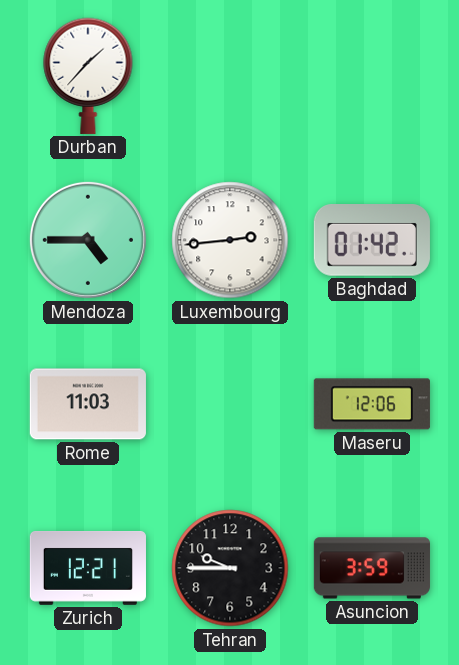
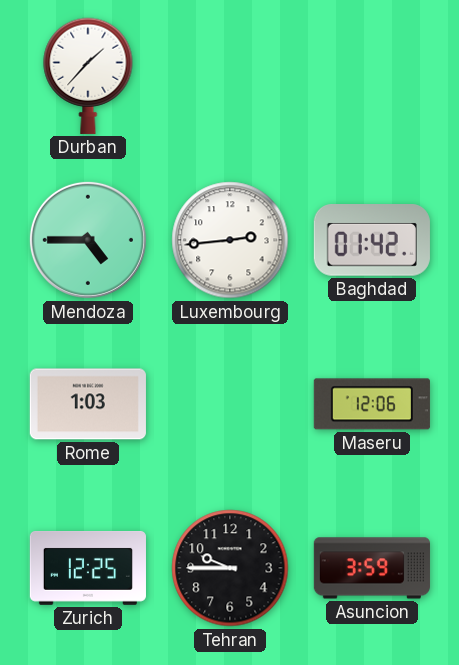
Rome: 11:03 -> 1:03
Zurich: 12:21 -> 12:25
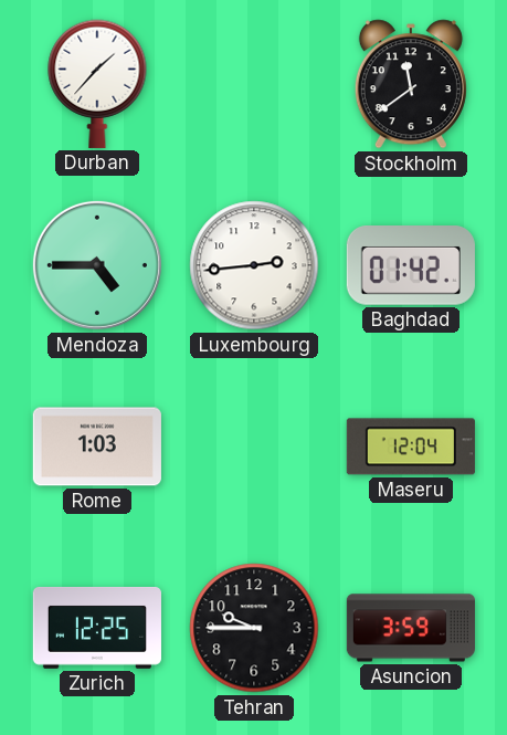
Stockholm: none -> 11:39
Maseru: 12:06 -> 12:04
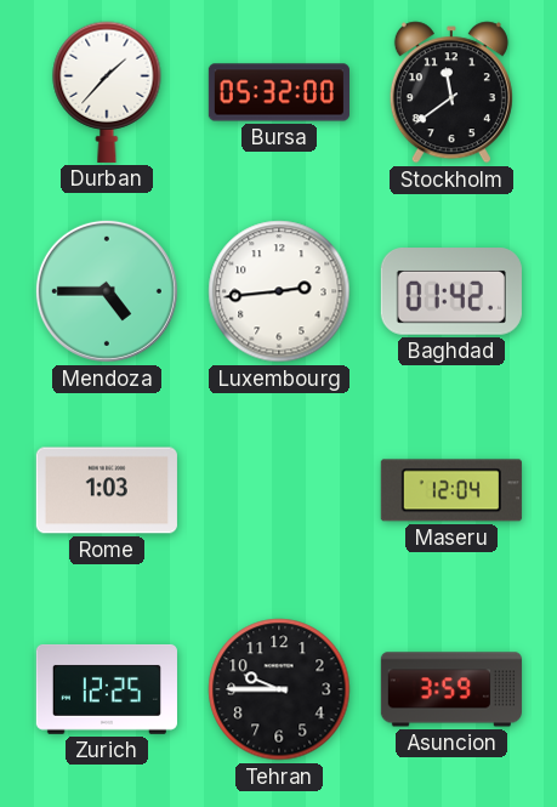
Bursa: none -> 05:32
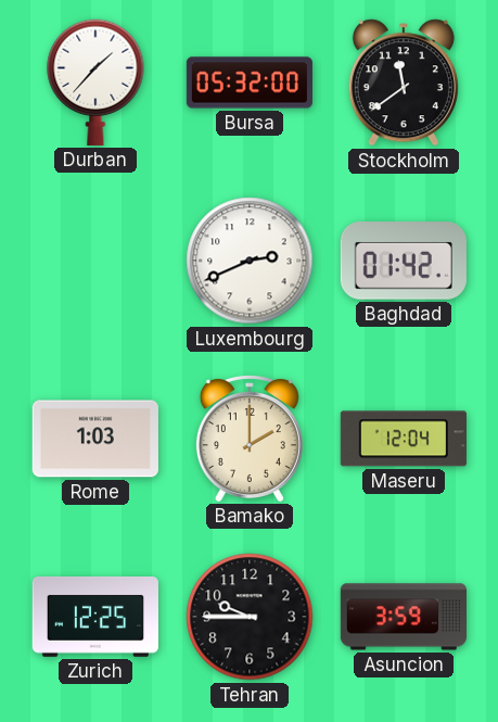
Mendoza: 4:45 -> none
Luxembourg: 2:44 -> 2:41
Bamako: none -> 2:00
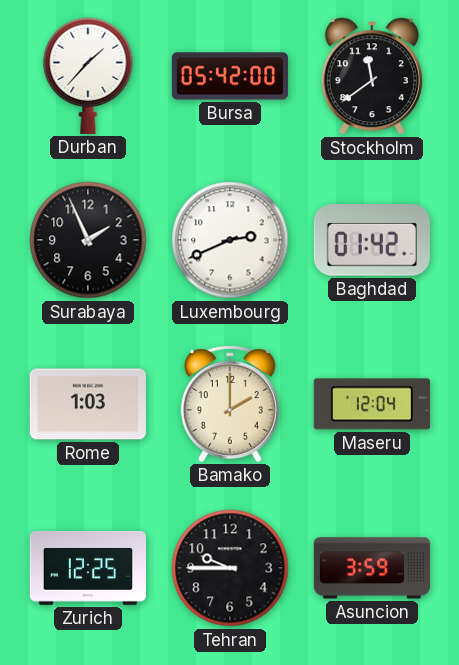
Bursa: 05:32 -> 05:42
Surabaya: none -> 1:56
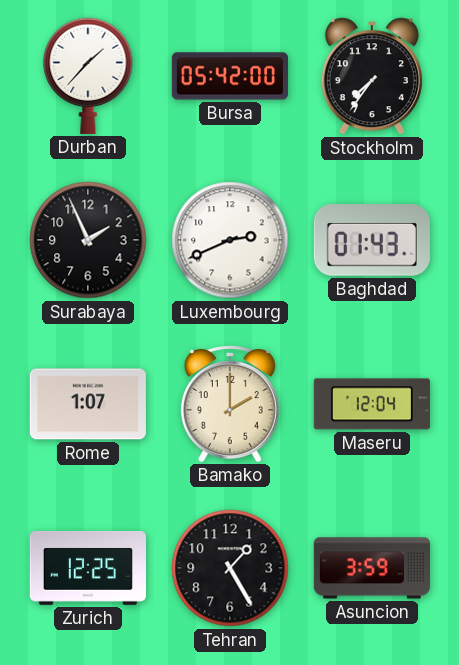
Stockholm: 11:39 -> 7:36
Baghdad: 01:42 -> 01:43
Rome: 1:03 -> 1:07
Tehran: 9:45 -> 1:25
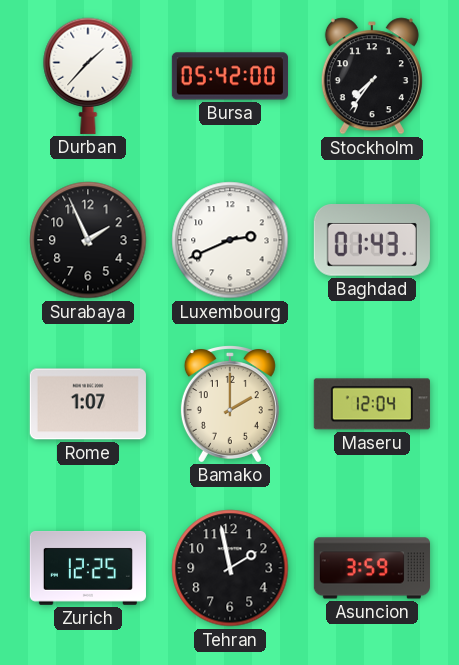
Tehran: 1:25 -> 1:58
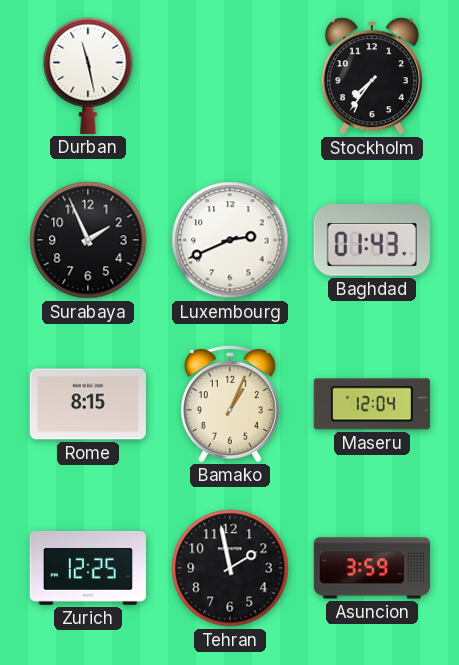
Durban: 1:37 -> 11:28
Bursa: 05:42 -> none
Rome: 1:07 -> 8:15
Bamako: 2:00 -> 1:04
